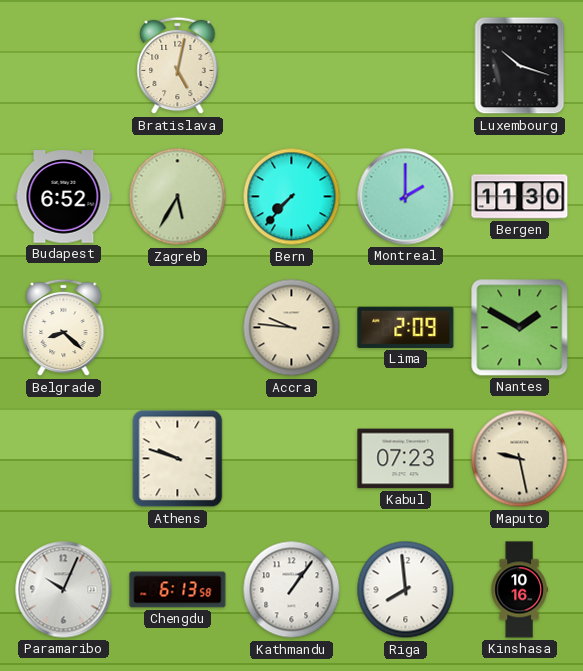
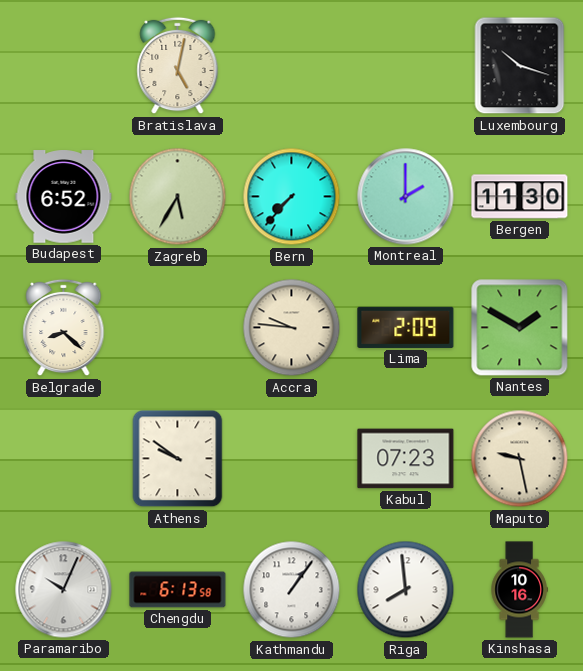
Athens: 9:48 -> 9:51
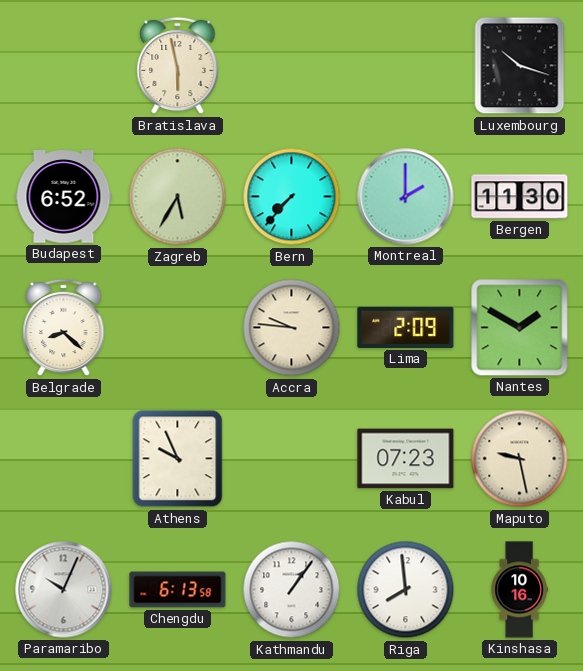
Bratislava: 5:02 -> 5:58
Athens: 9:51 -> 9:56
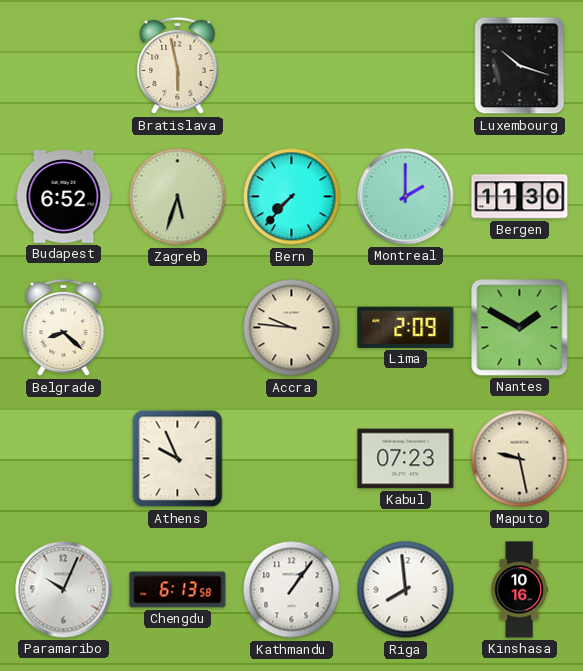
Zagreb: 5:35 -> 5:33
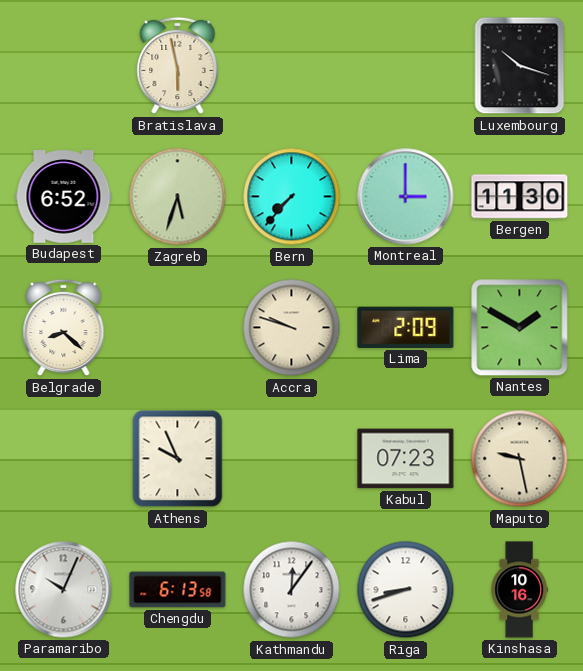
Montreal: 2:00 -> 3:00
Accra: 9:46 -> 9:48
Kathmandu: 1:06 -> 12:06
Riga: 7:59 -> 8:42
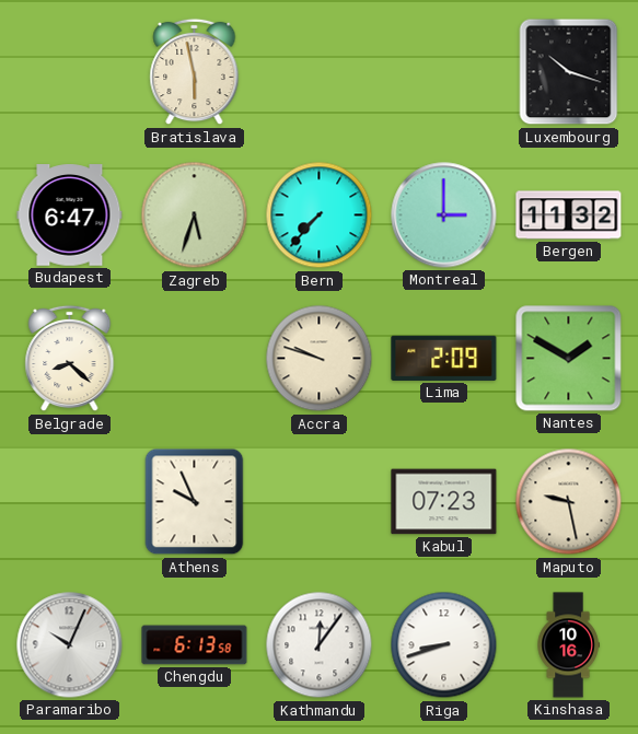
Budapest: 6:52 -> 6:47
Bergen: 11:30 -> 11:32
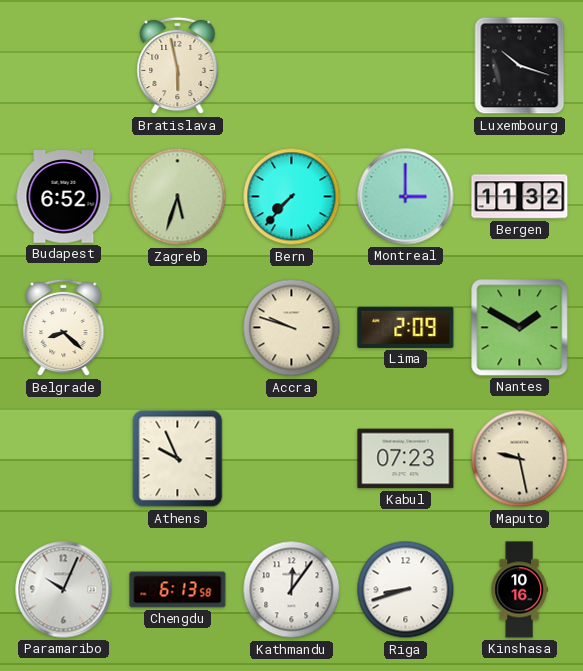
Budapest: 6:47 -> 6:52
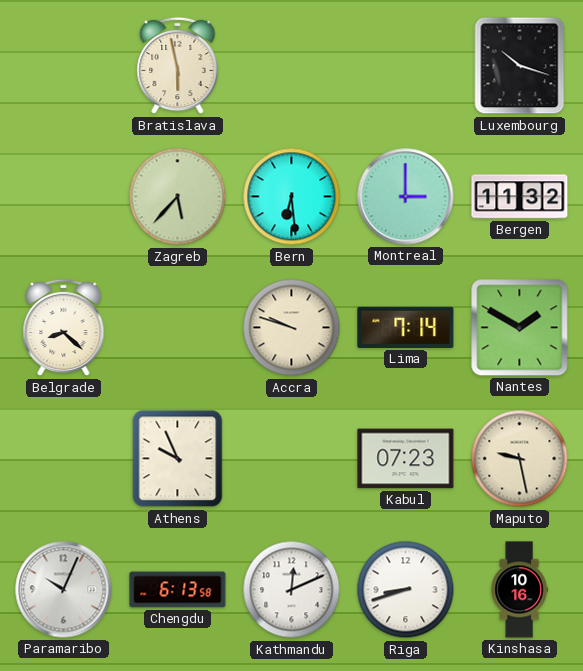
Budapest: 6:52 -> none
Zagreb: 5:33 -> 5:37
Bern: 7:37 -> 6:29
Lima: 2:09 -> 7:14
Kathmandu: 12:06 -> 12:11
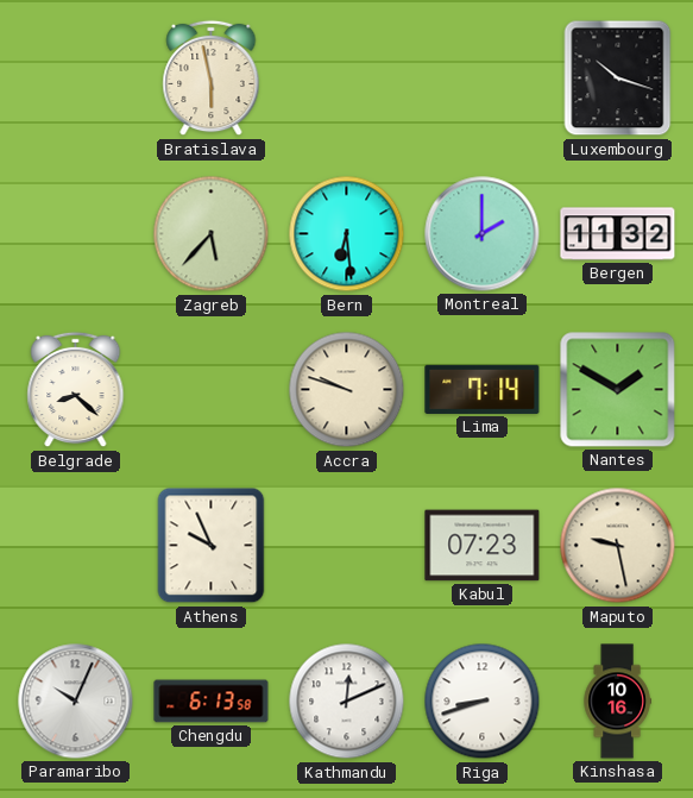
Montreal: 3:00 -> 2:00
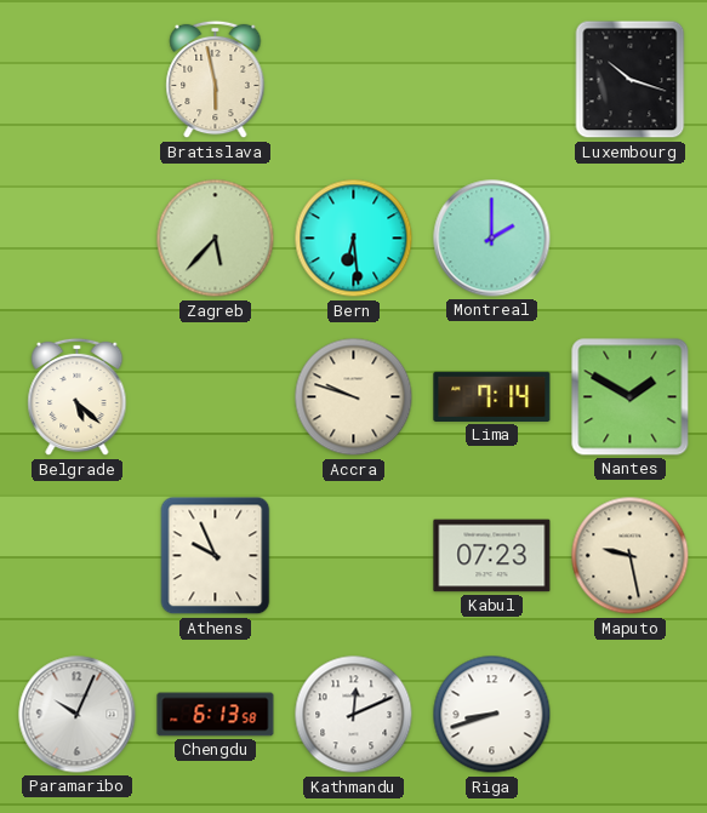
Bergen: 11:32 -> none
Belgrade: 8:22 -> 5:22
Kinshasa: 10:16 -> none
